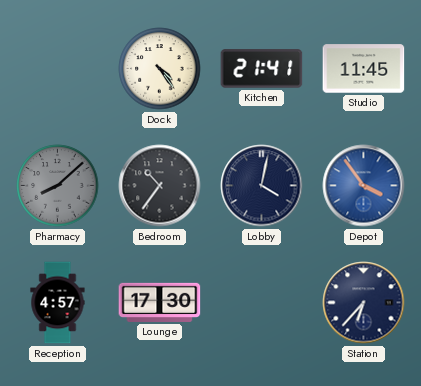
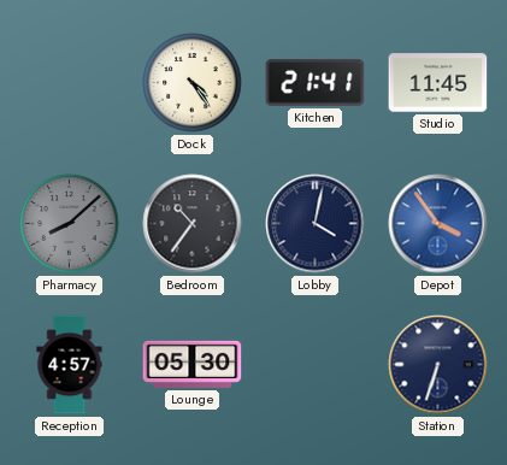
Lounge: 17:30 -> 05:30
Station: 6:37 -> 6:33
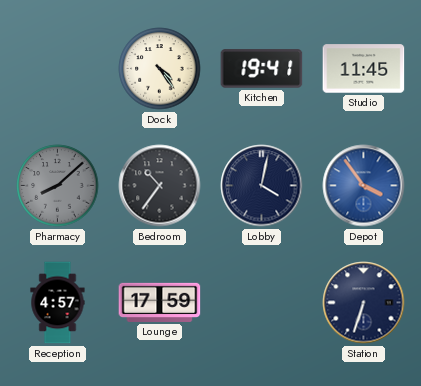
Kitchen: 21:41 -> 19:41
Lounge: 05:30 -> 17:59
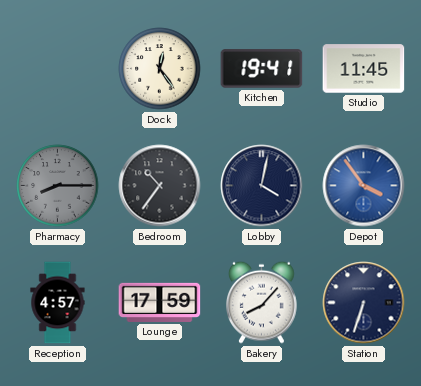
Dock: 4:24 -> 12:24
Pharmacy: 8:08 -> 8:15
Bakery: none -> 8:07
